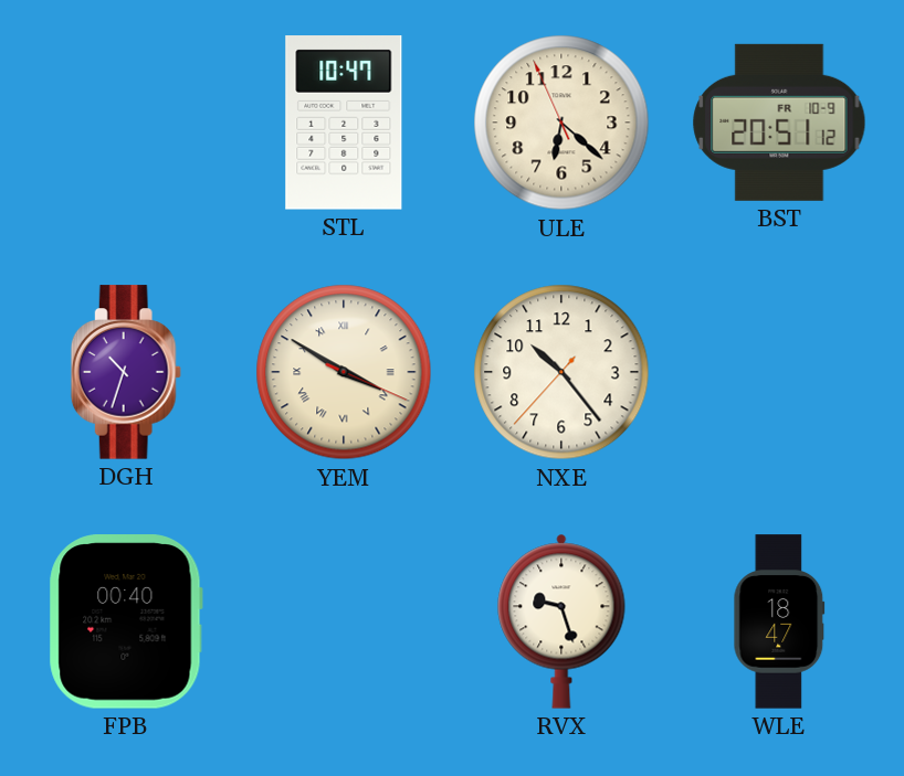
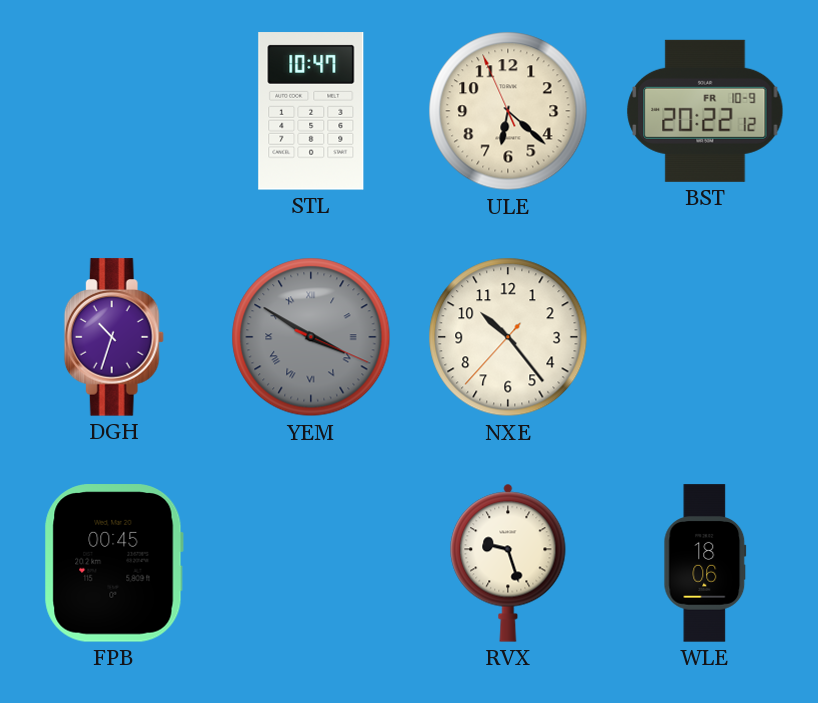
BST: 20:51 -> 20:22
YEM dial: cream -> grey
FPB: 00:40 -> 00:45
WLE: 18:47 -> 18:06
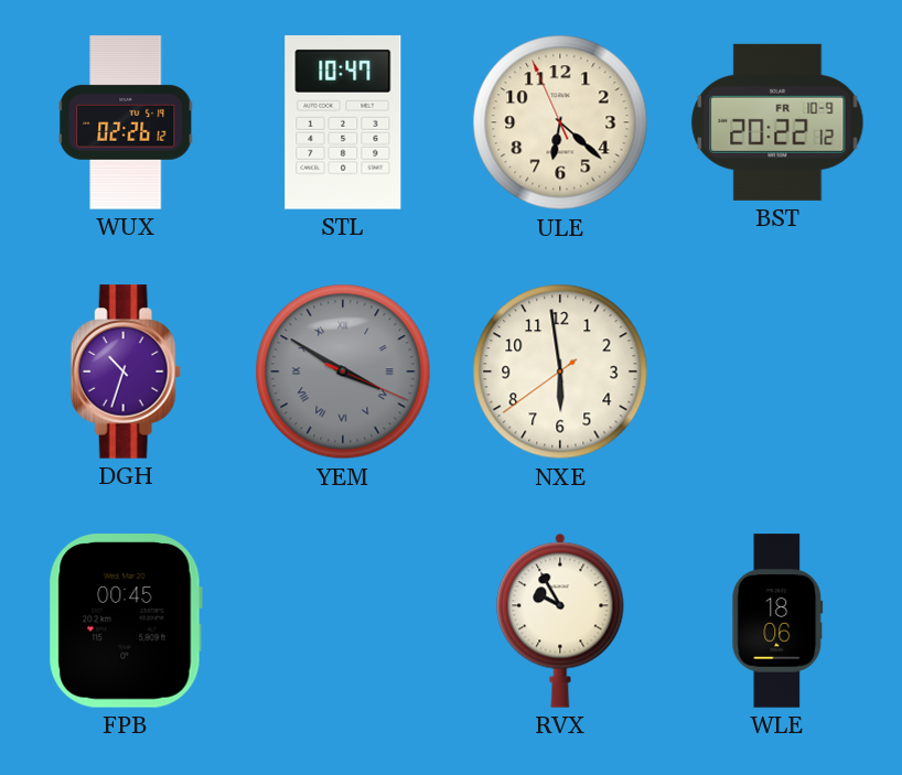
WUX: none -> 02:26
NXE: 10:23 -> 5:58
RVX: 9:27 -> 9:55
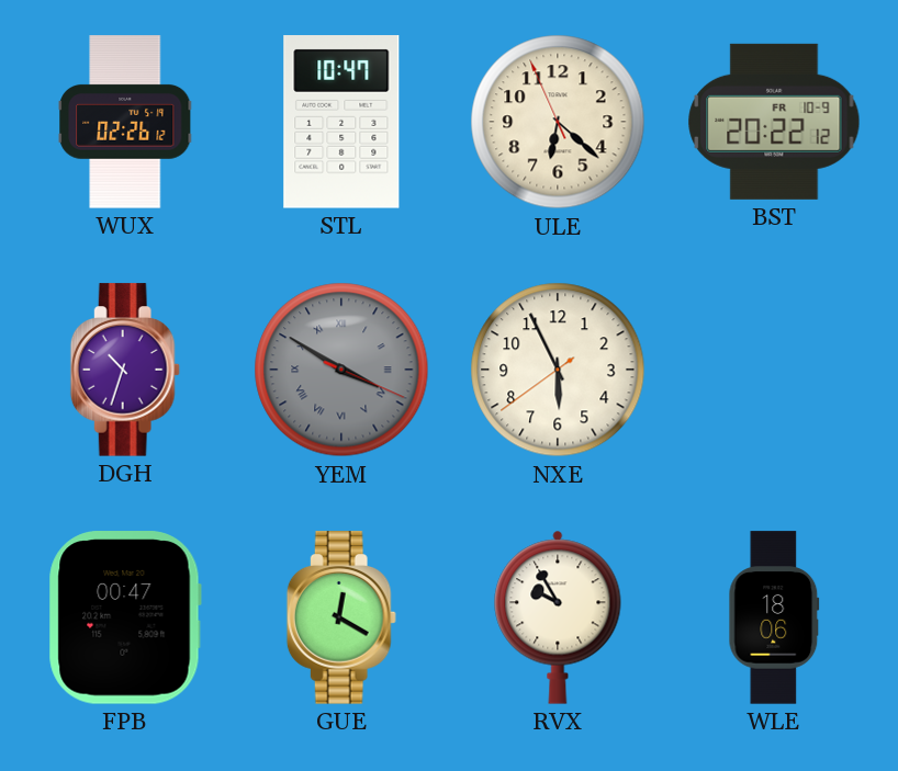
NXE: 5:58 -> 5:55
FPB: 00:45 -> 00:47
GUE: none -> 12:20
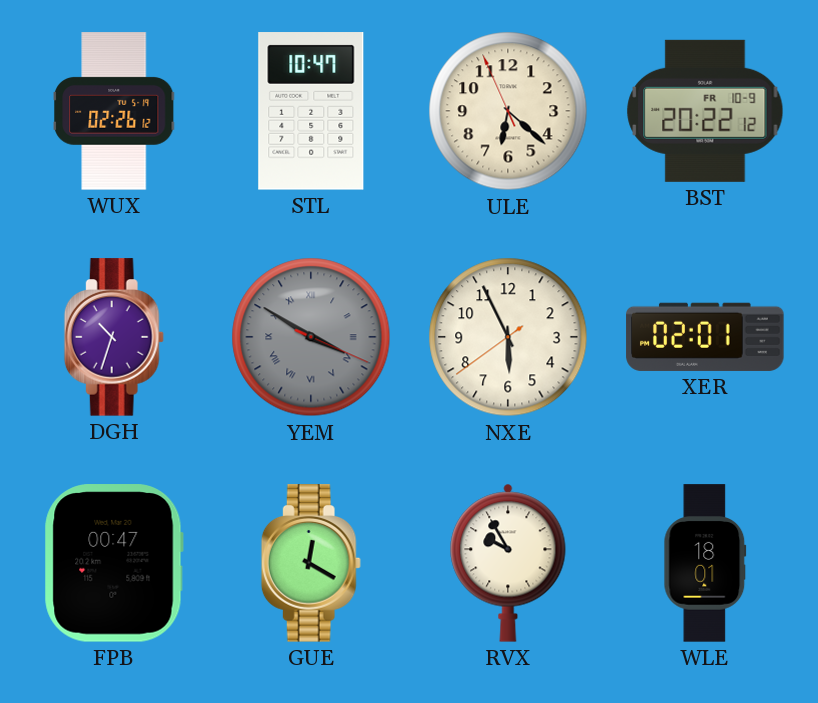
XER: none -> 02:01
WLE: 18:06 -> 18:01
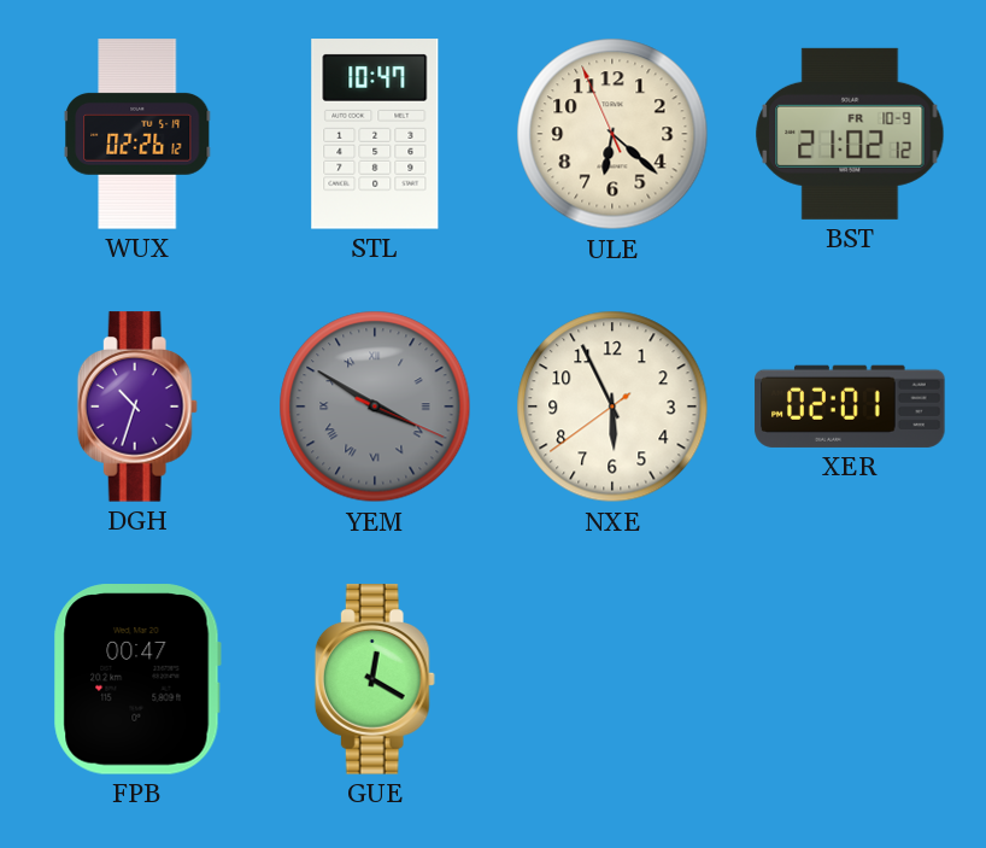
BST: 20:22 -> 21:02
RVX: 9:55 -> none
WLE: 18:01 -> none
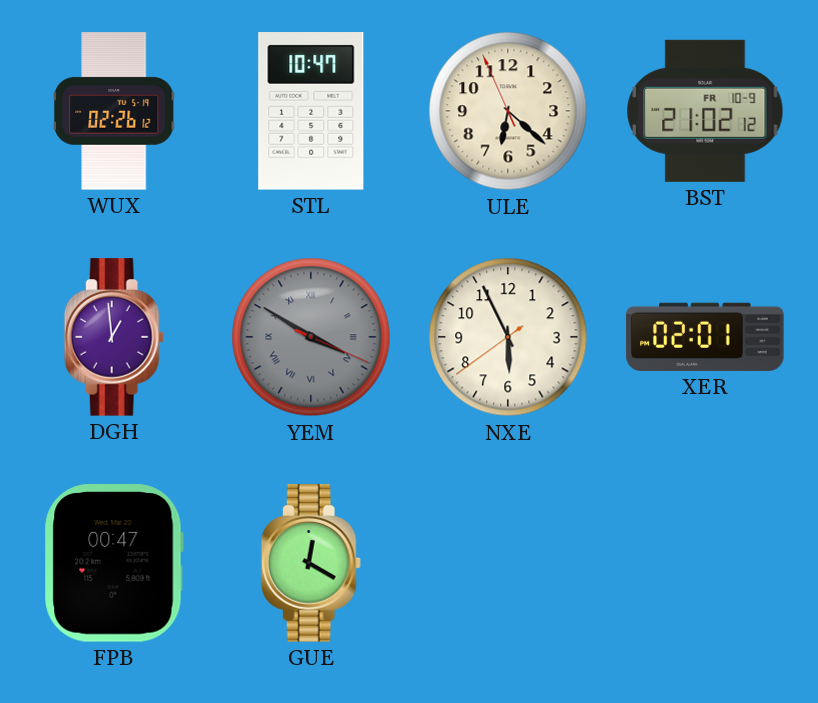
DGH: 10:33 -> 12:59
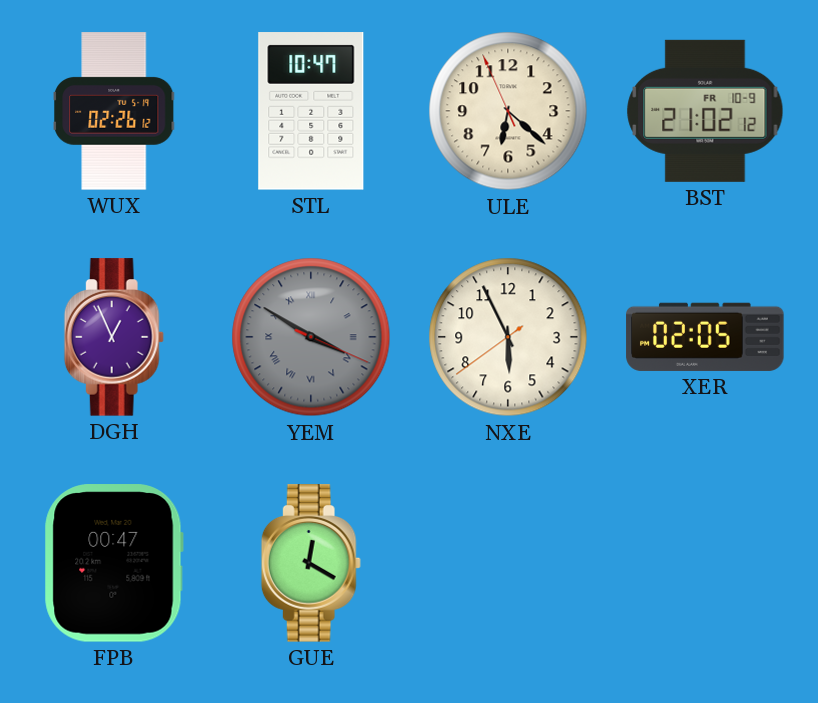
DGH: 12:59 -> 12:56
XER: 02:01 -> 02:05
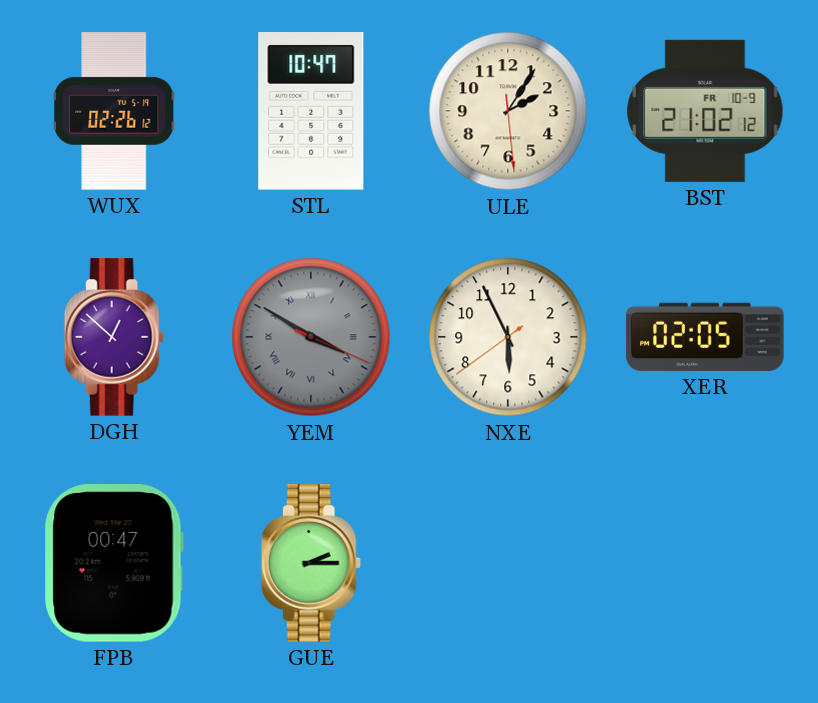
ULE: 6:21 -> 2:05
DGH: 12:56 -> 12:52
GUE: 12:20 -> 2:15
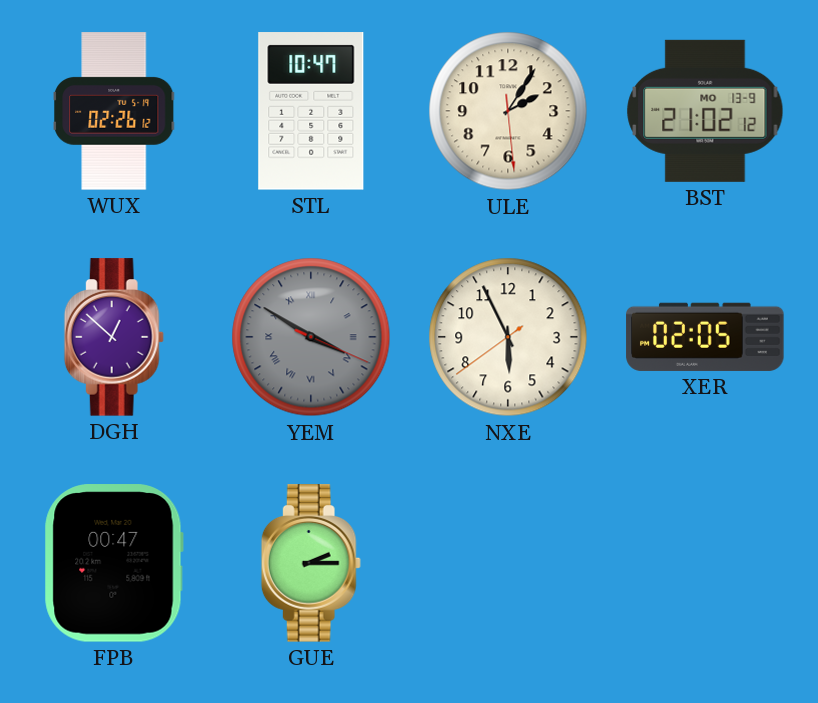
BST date: FR 10-9 -> MO 13-9
